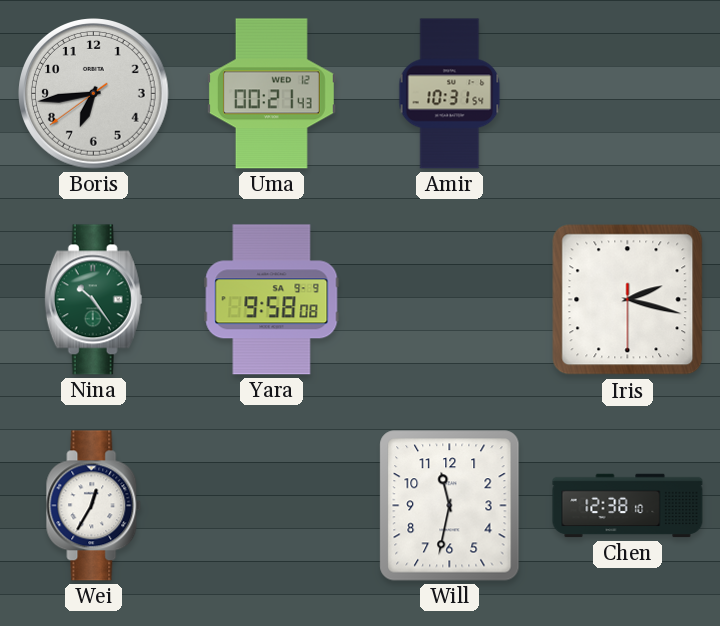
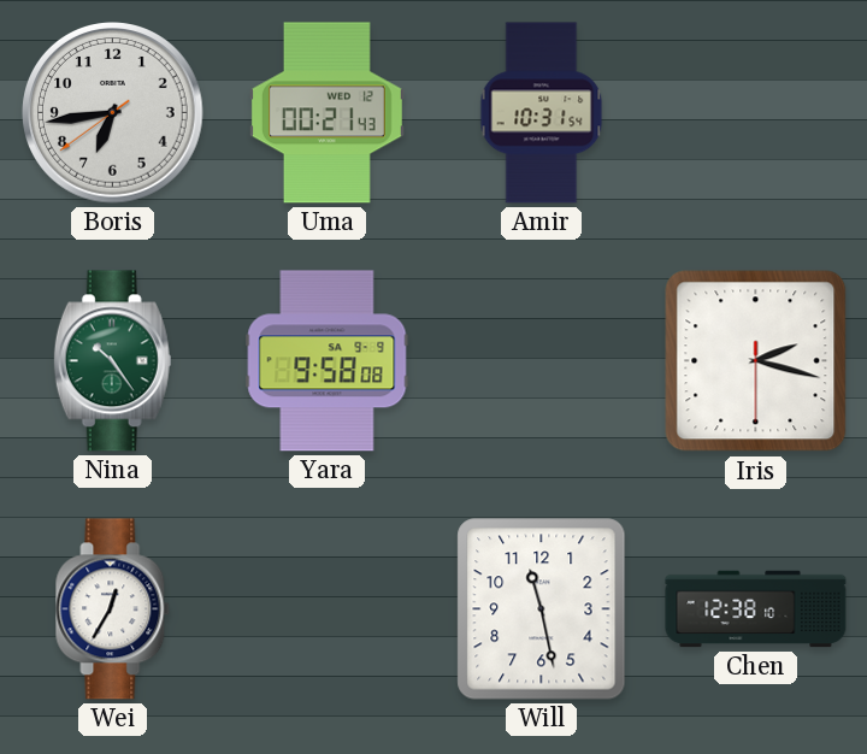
Will: 11:32 -> 11:28
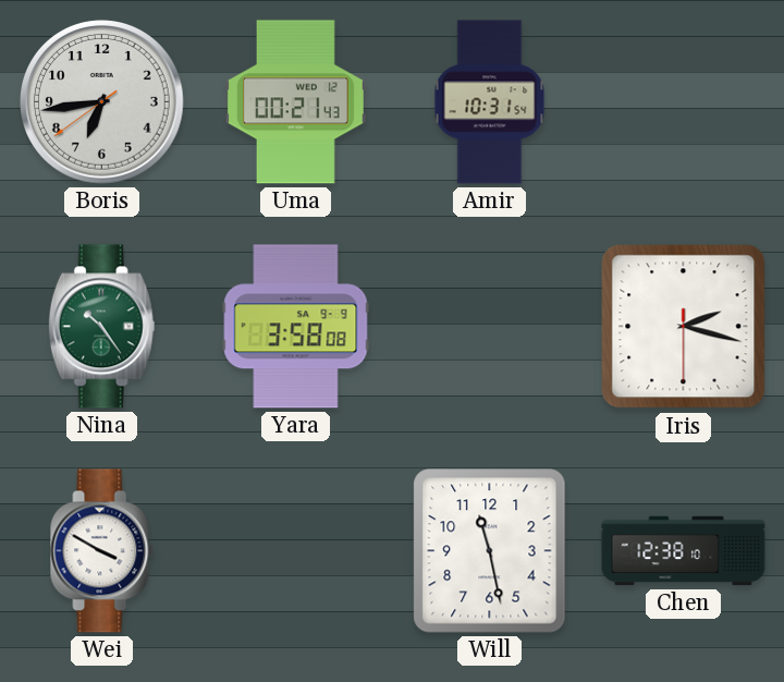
Yara: 9:58 -> 3:58
Wei: 12:35 -> 3:50
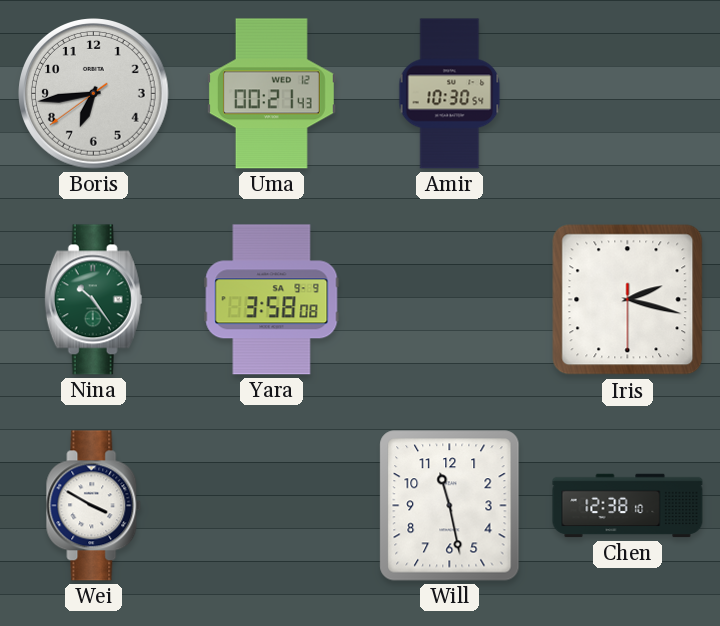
Amir: 10:31 -> 10:30
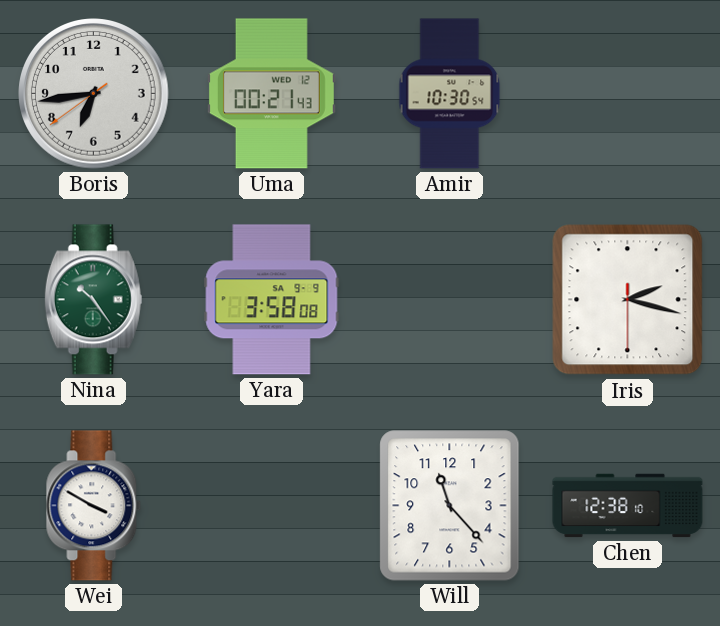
Will: 11:28 -> 11:23
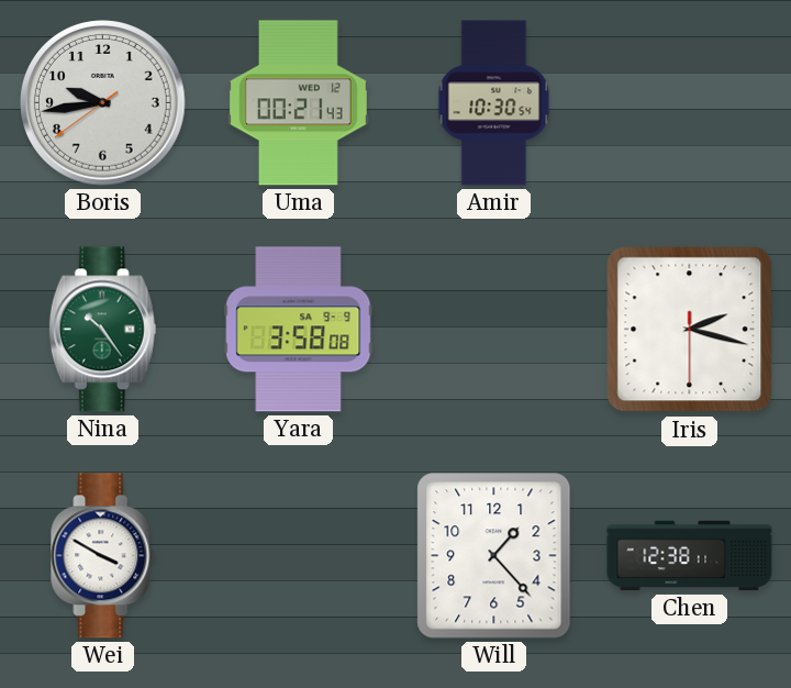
Boris: 6:43 -> 9:43
Will: 11:23 -> 1:23
Chen: 12:38:10 -> 12:38:11
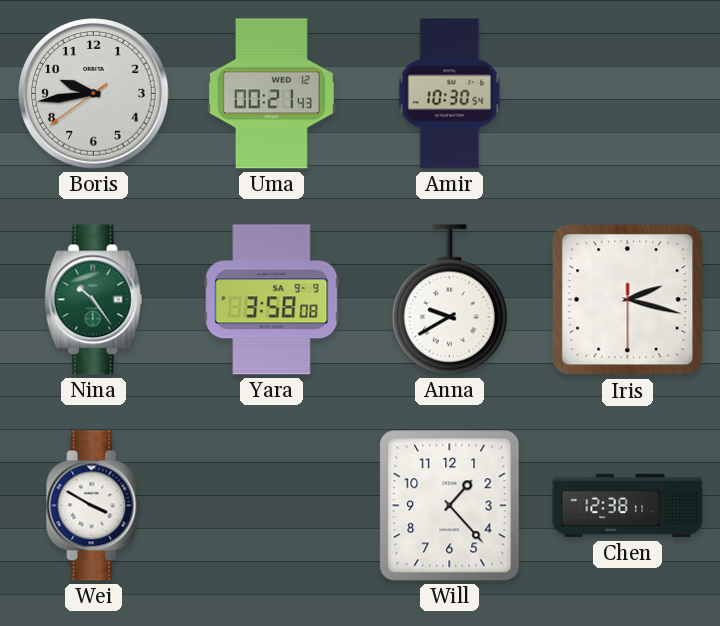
Anna: none -> 9:40
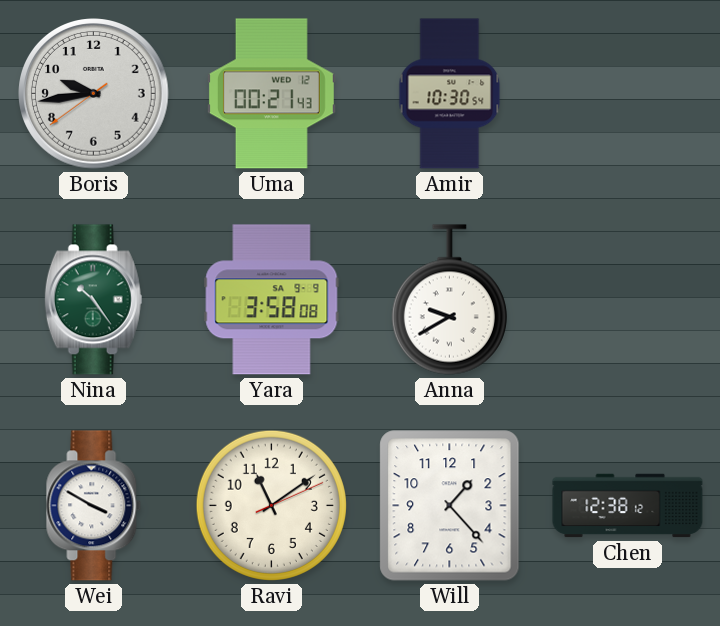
Iris: 2:17 -> none
Ravi: none -> 11:09
Chen: 12:38:11 -> 12:38:12
